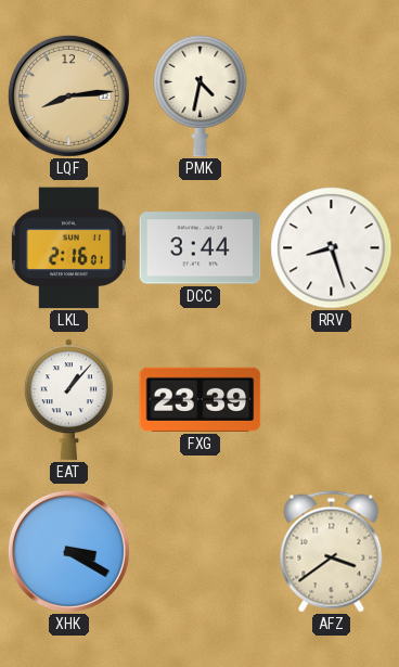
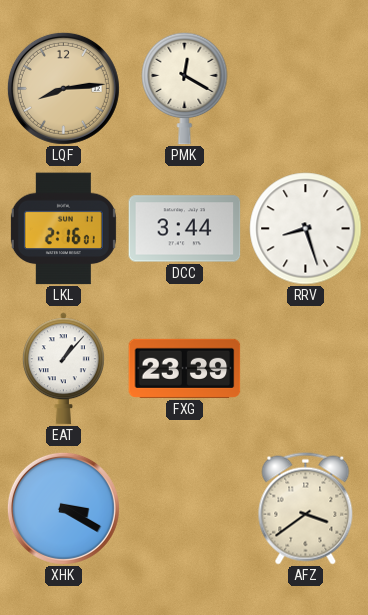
PMK: 4:32 -> 12:20
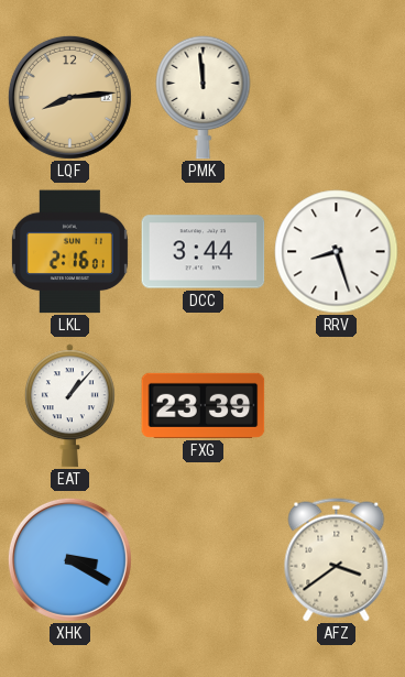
PMK: 12:20 -> 11:59
